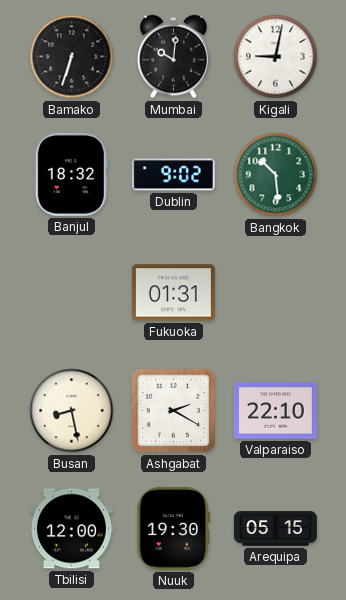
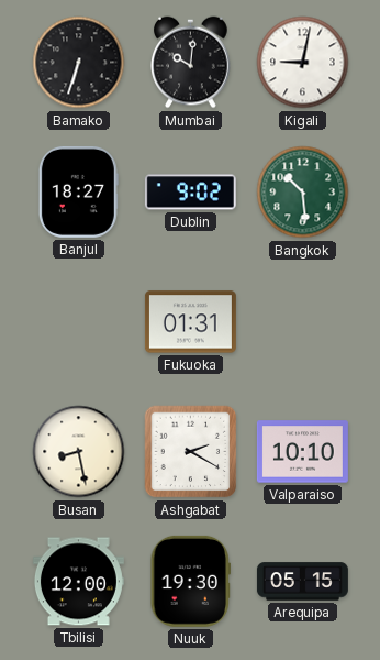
Banjul: 18:32 -> 18:27
Valparaiso: 22:10 -> 10:10
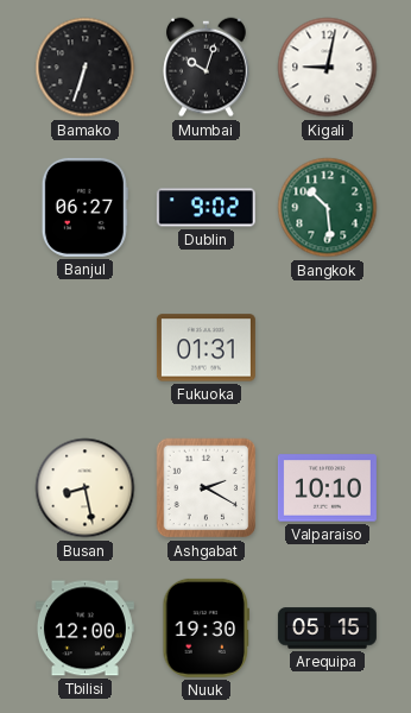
Mumbai: 10:01 -> 10:03
Banjul: 18:27 -> 06:27
